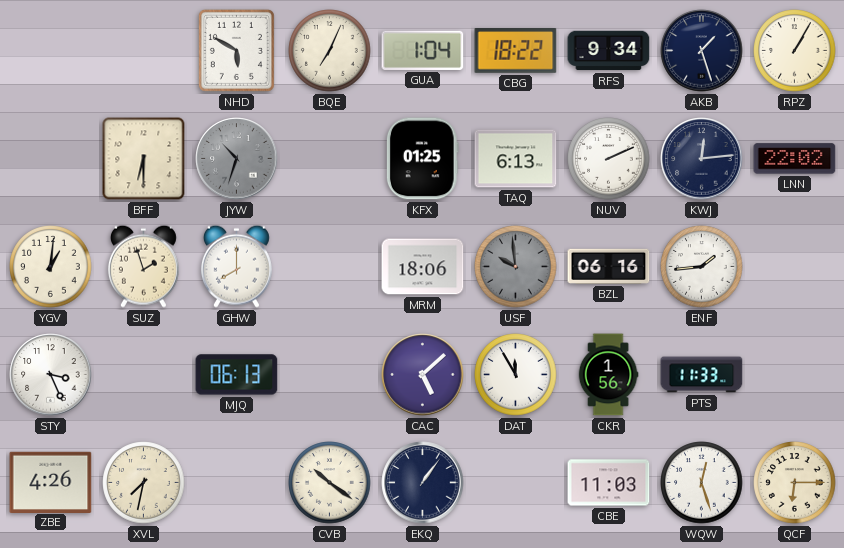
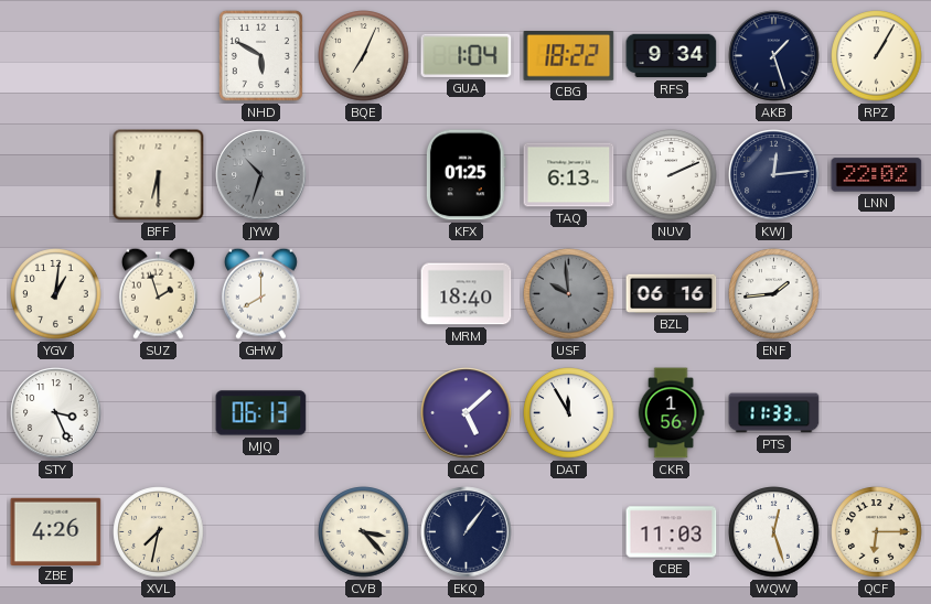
MRM: 18:06 -> 18:40
CVB: 10:21 -> 3:23
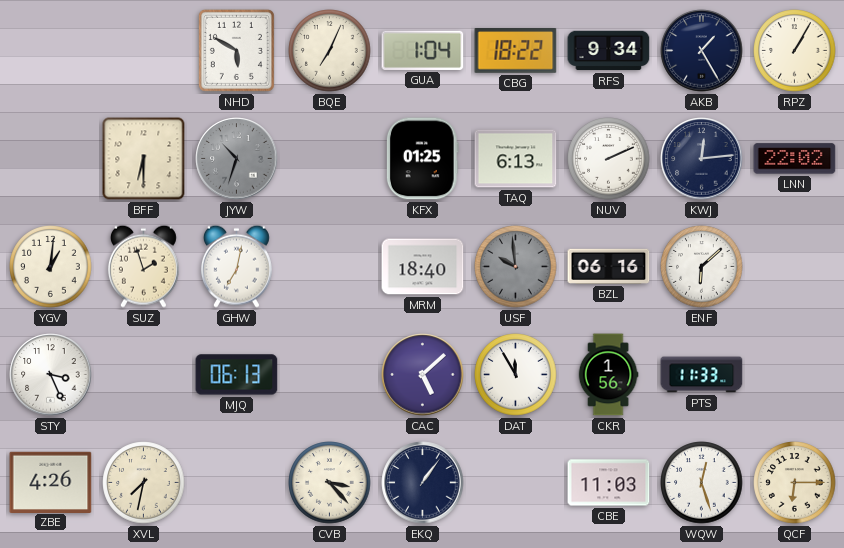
AKB: 1:27 -> 1:25
GHW: 8:00 -> 7:02
ENF: 1:44 -> 6:08
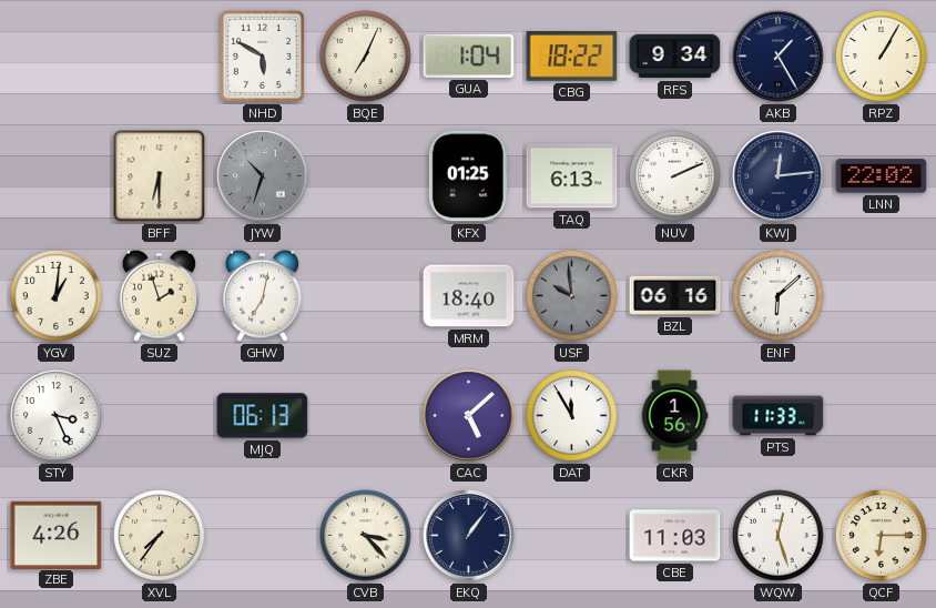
XVL: 7:32 -> 7:36
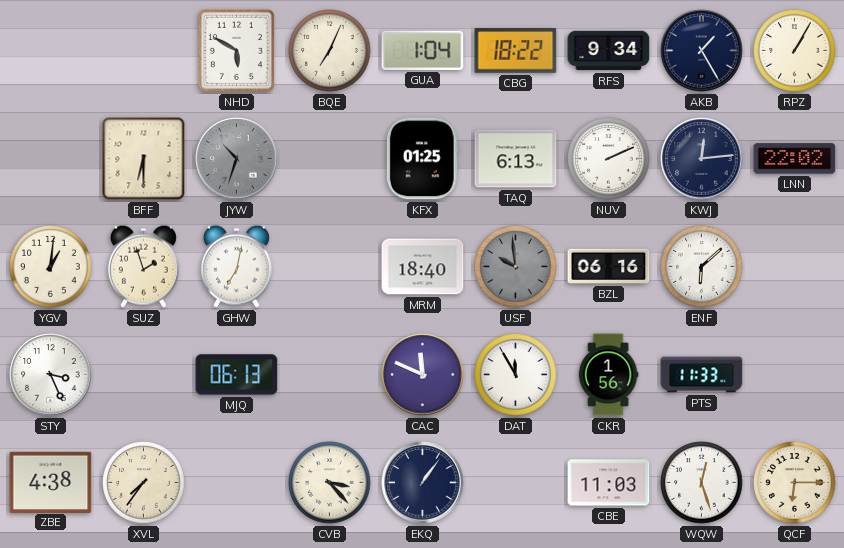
CAC: 5:08 -> 11:49
ZBE: 4:26 -> 4:38
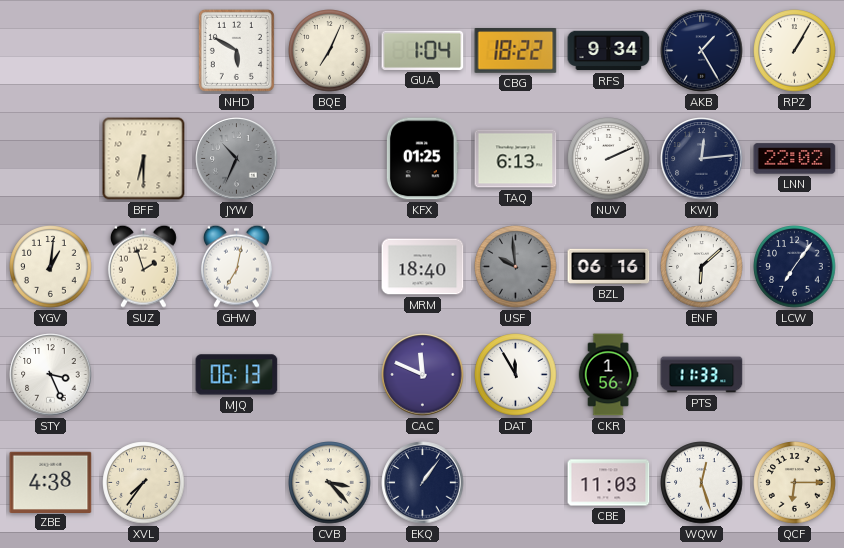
JYW: 10:33 -> 10:34
LCW: none -> 7:06
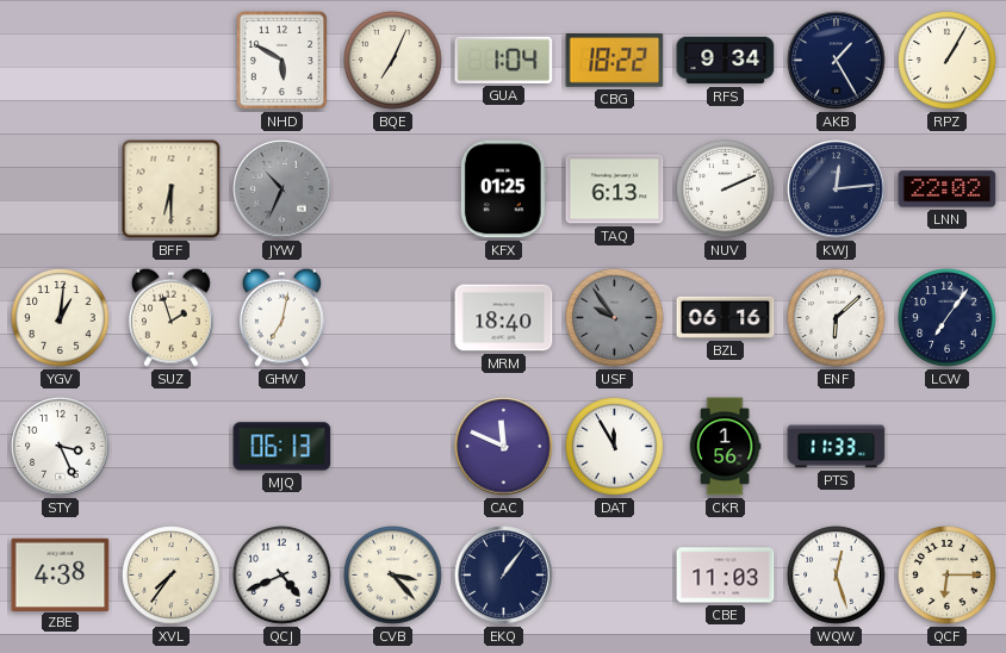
USF: 9:59 -> 9:54
QCJ: none -> 4:41
